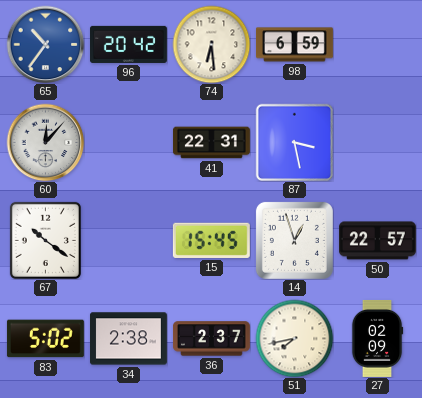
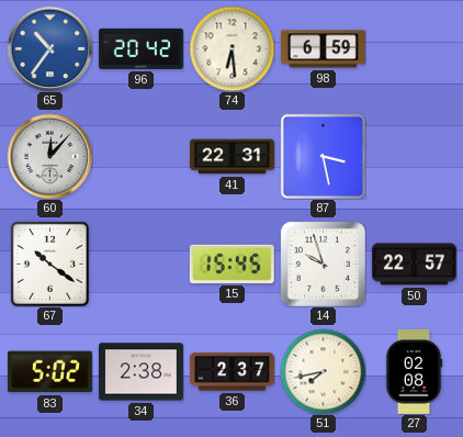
14: 12:57 -> 9:57
27: 02:09 -> 02:08
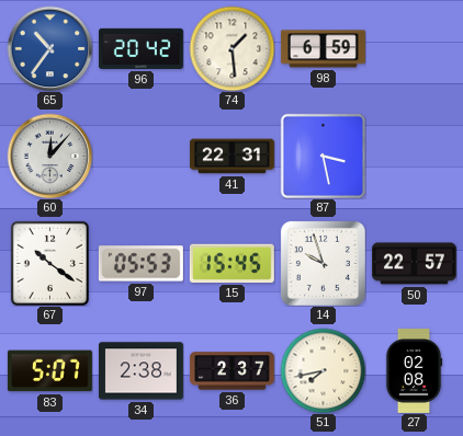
74: 6:29 -> 1:29
97: none -> 05:53
83: 5:02 -> 5:07
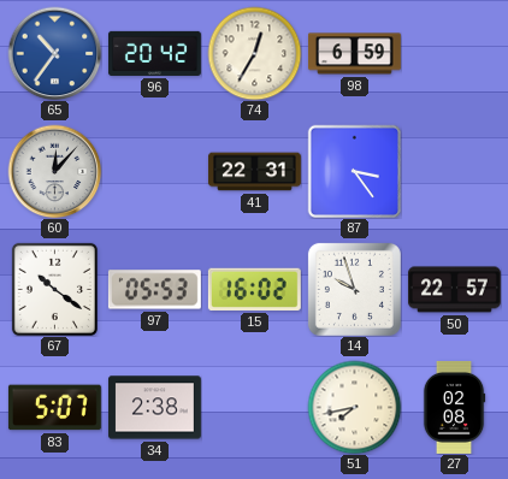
74: 1:29 -> 12:35
87: 3:28 -> 3:24
15: 15:45 -> 16:02
36: 2:37 -> none
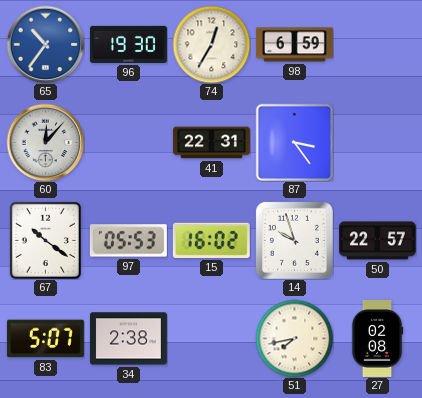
96: 20:42 -> 19:30
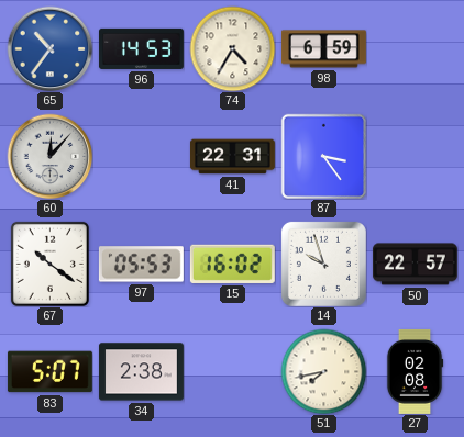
96: 19:30 -> 14:53
74: 12:35 -> 4:35
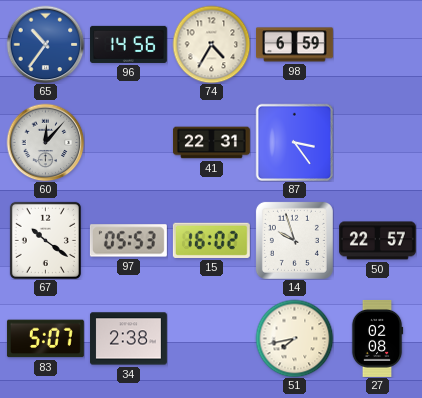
96: 14:53 -> 14:56
